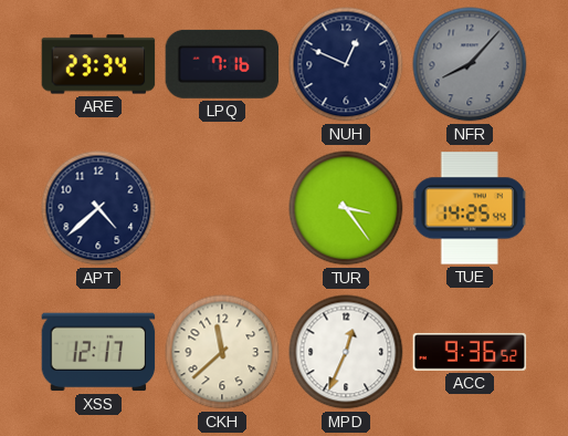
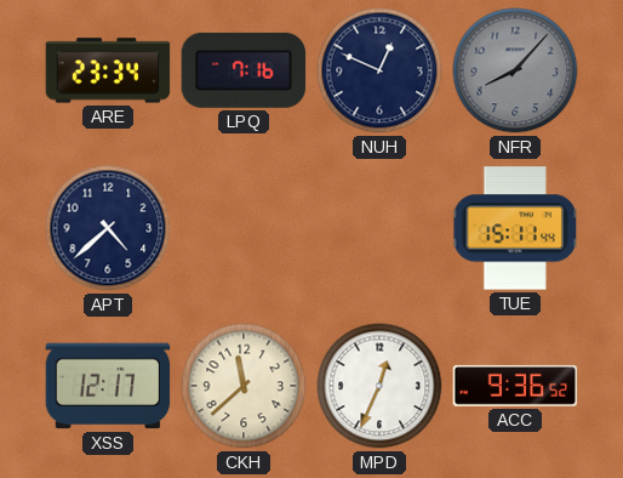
TUR: 3:24 -> none
TUE: 14:25 -> 15:11
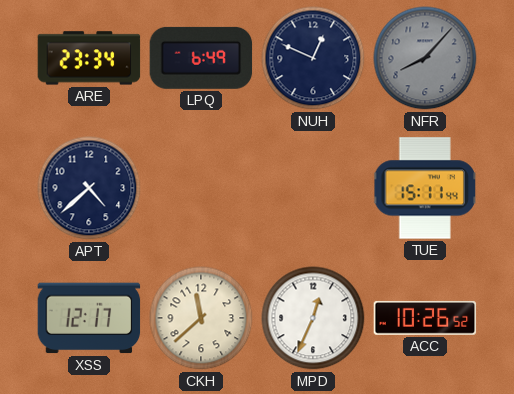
LPQ: 7:16 -> 6:49
ACC: 9:36 -> 10:26
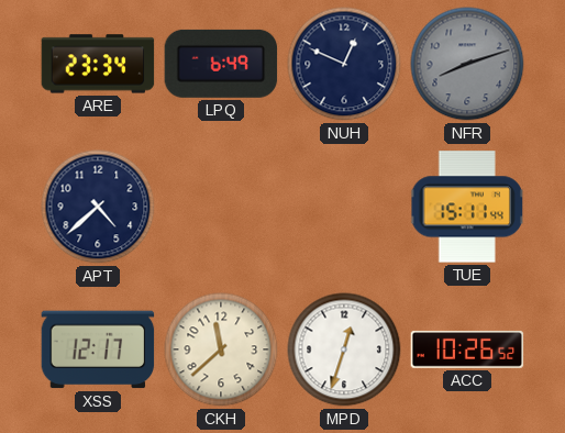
NFR: 8:07 -> 8:12
MPD: 12:34 -> 12:33
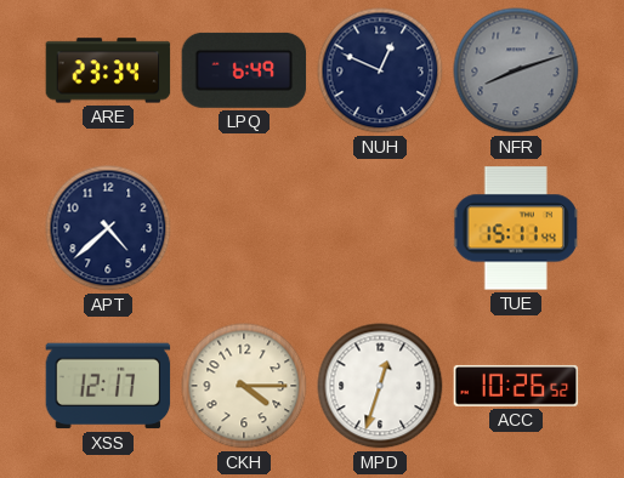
CKH: 11:38 -> 4:15
